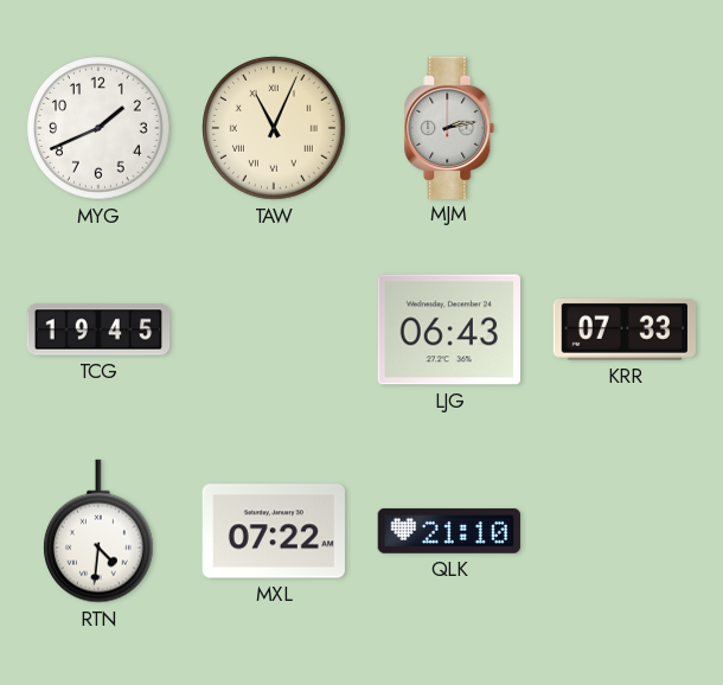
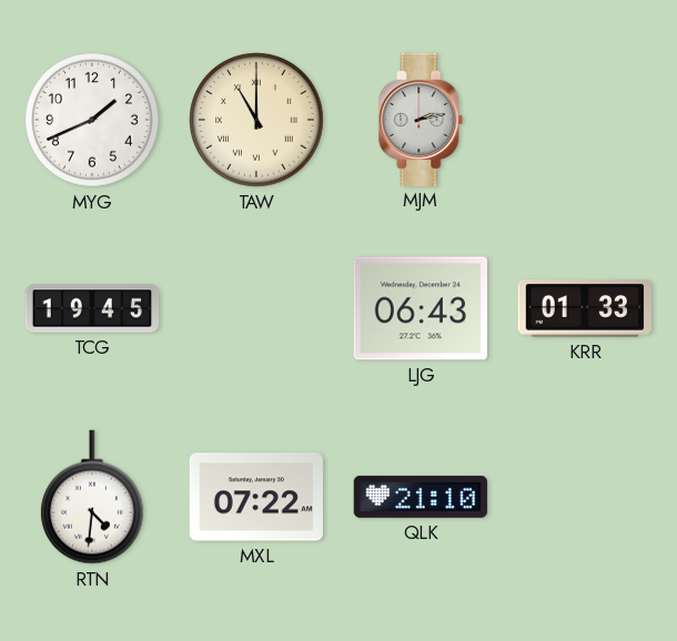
TAW: 11:04 -> 11:00
KRR: 07:33 -> 01:33
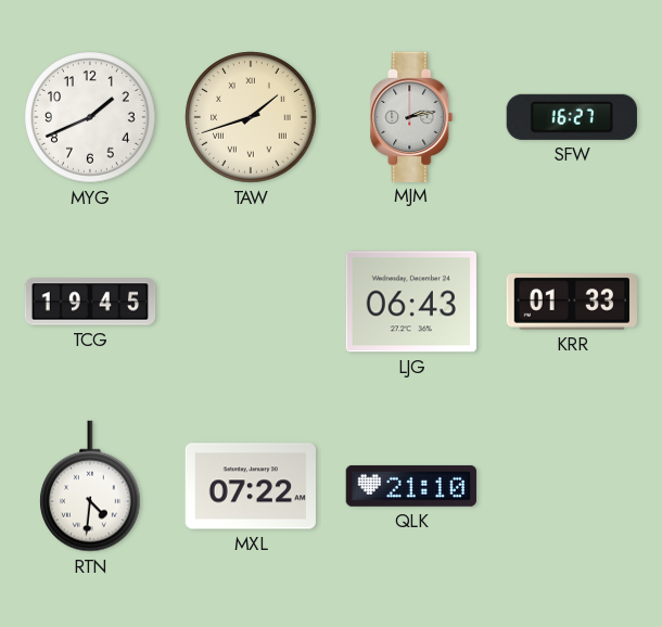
TAW: 11:00 -> 1:42
SFW: none -> 16:27
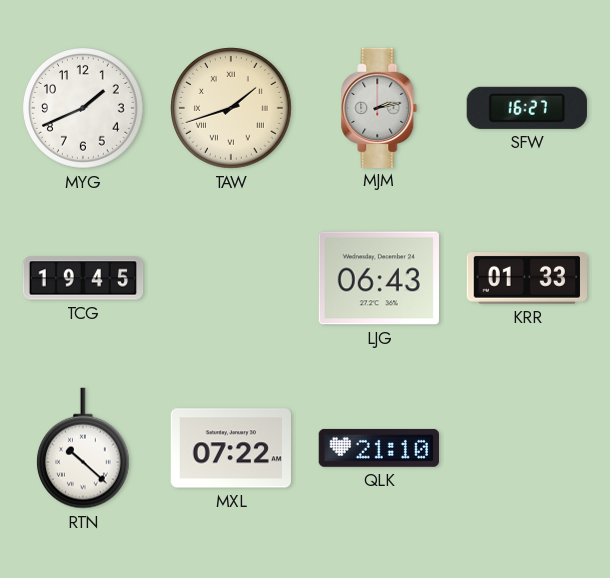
RTN: 4:31 -> 10:22
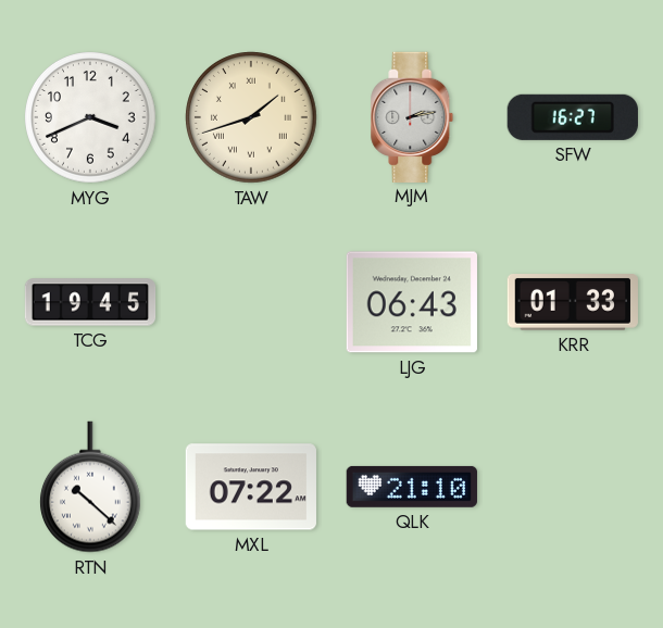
MYG: 1:41 -> 3:41
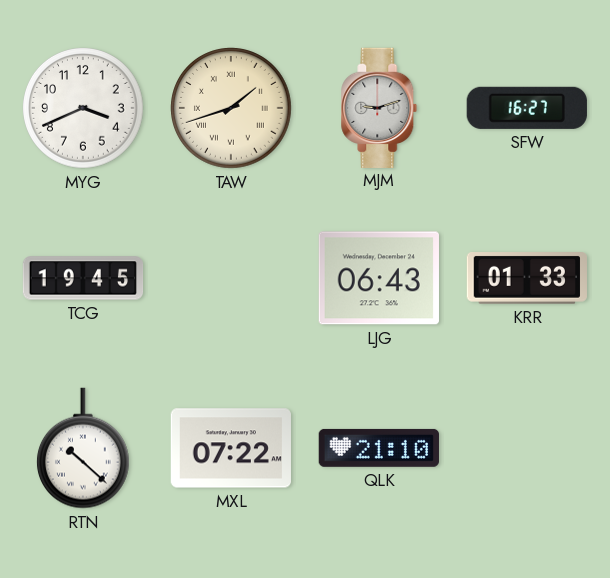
MJM: 2:13 -> 9:12
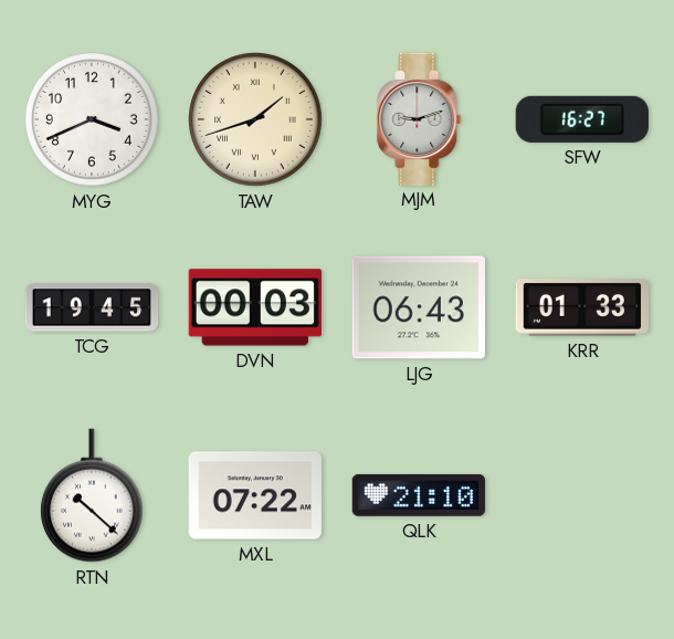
DVN: none -> 00:03
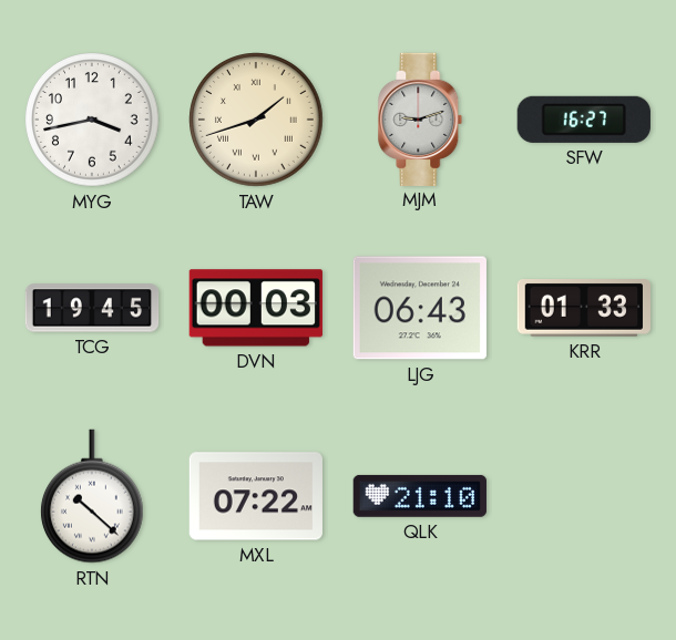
MYG: 3:41 -> 3:43
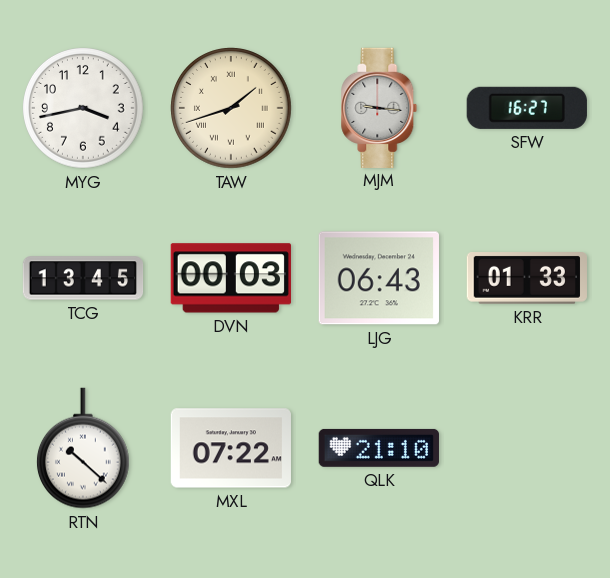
MJM: 9:12 -> 9:16
TCG: 19:45 -> 13:45
